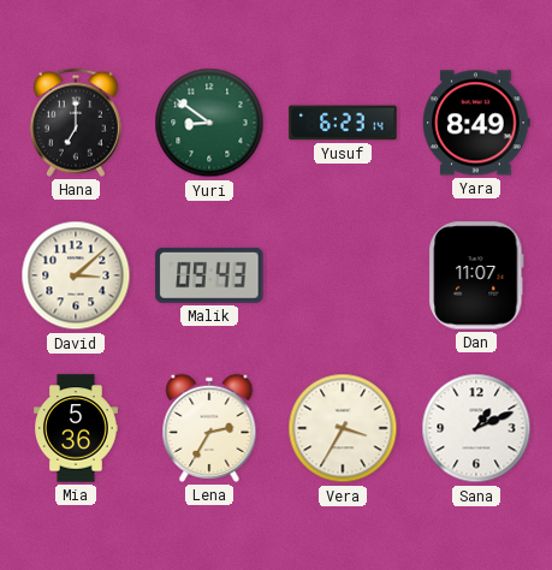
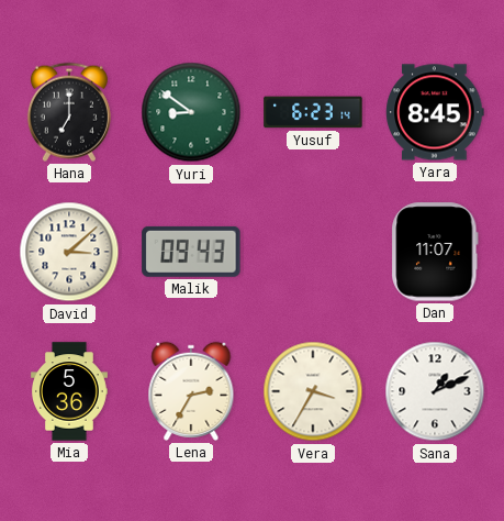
Yara: 8:49 -> 8:45
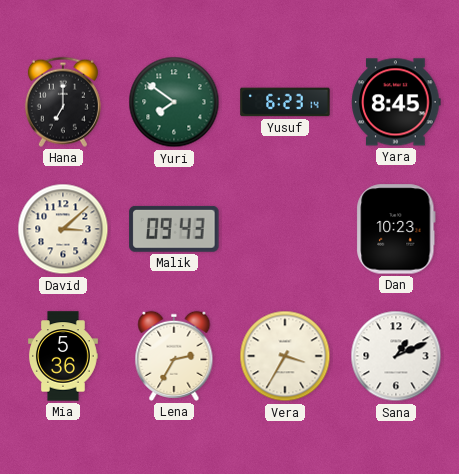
Yuri: 8:51 -> 7:51
Dan: 11:07 -> 10:23
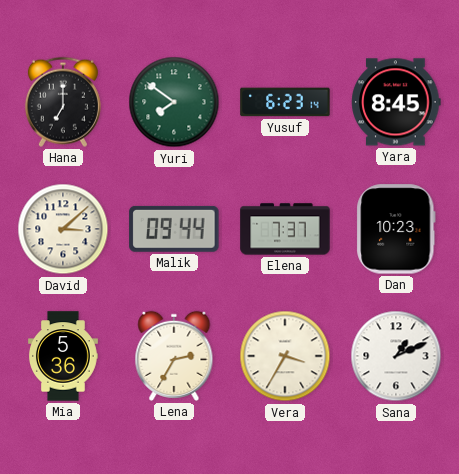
Malik: 09:43 -> 09:44
Elena: none -> 7:37
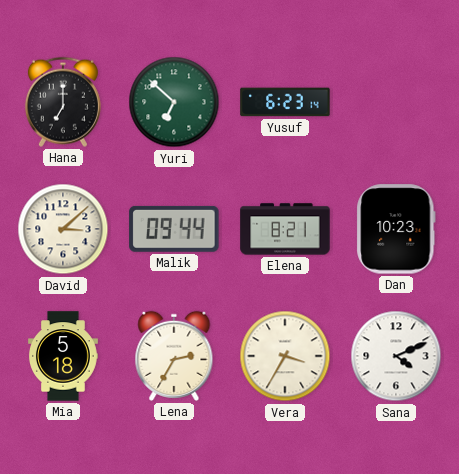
Yuri: 7:51 -> 6:52
Yara: 8:45 -> none
Elena: 7:37 -> 8:21
Mia: 5:36 -> 5:18
Sana: 1:11 -> 4:11
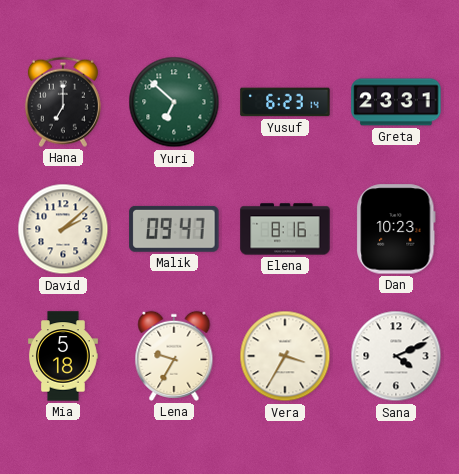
Greta: none -> 23:31
David: 3:08 -> 2:08
Malik: 09:44 -> 09:47
Elena: 8:21 -> 8:16
Lena: 2:35 -> 9:35
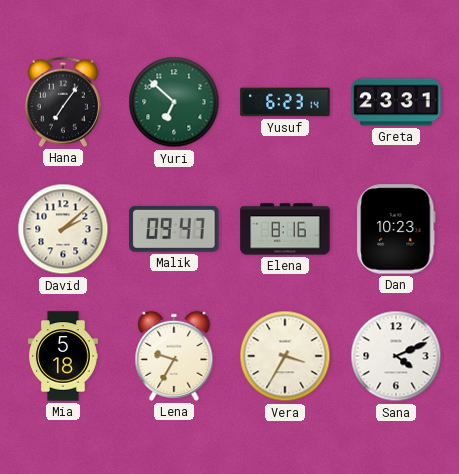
Hana: 7:00 -> 7:06
